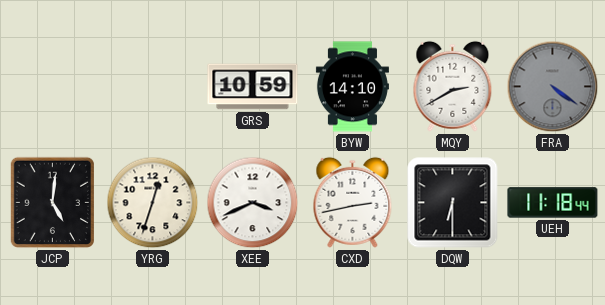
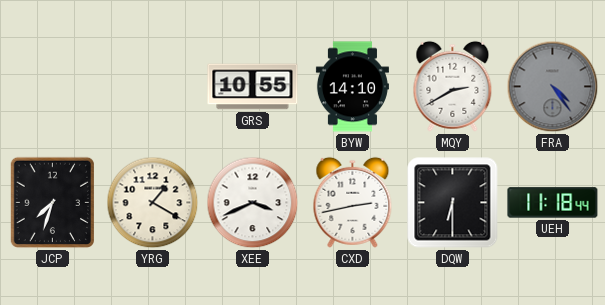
GRS: 10:59 -> 10:55
FRA: 4:21 -> 4:24
JCP: 5:01 -> 7:33
YRG: 12:33 -> 1:20
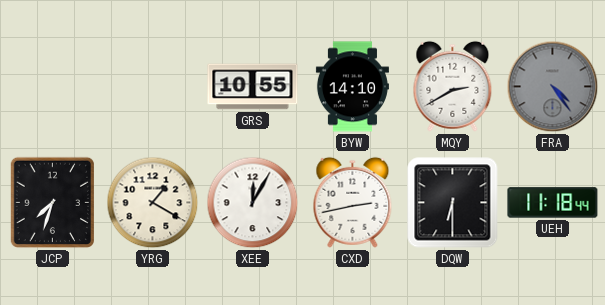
XEE: 3:41 -> 12:05
